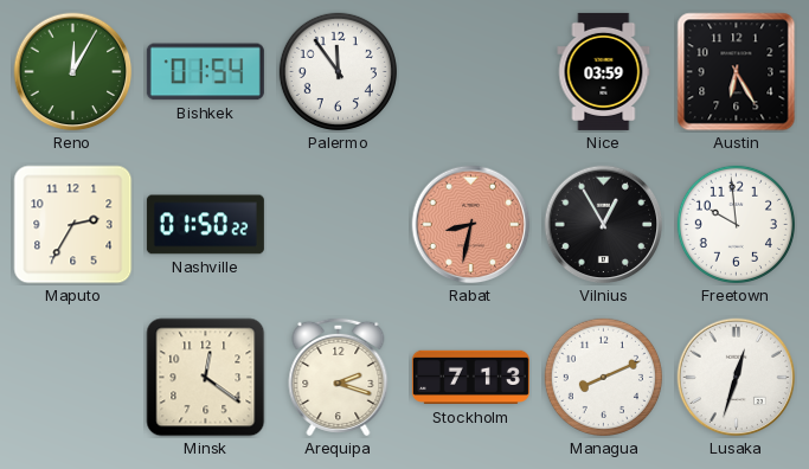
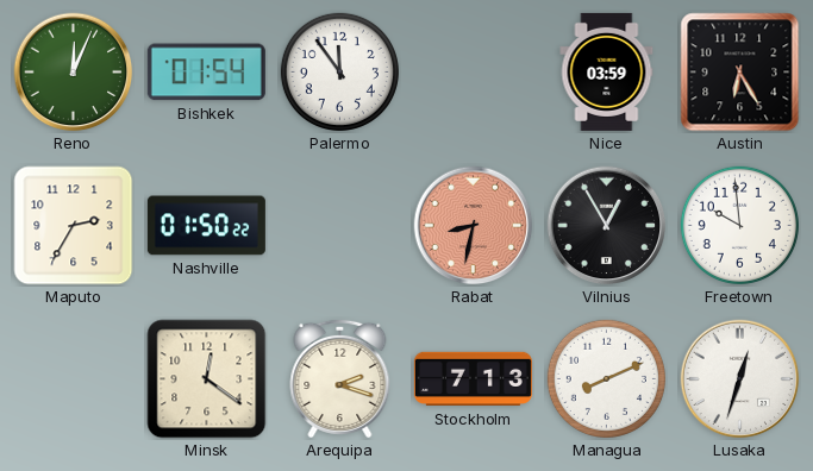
Reno: 12:05 -> 12:04
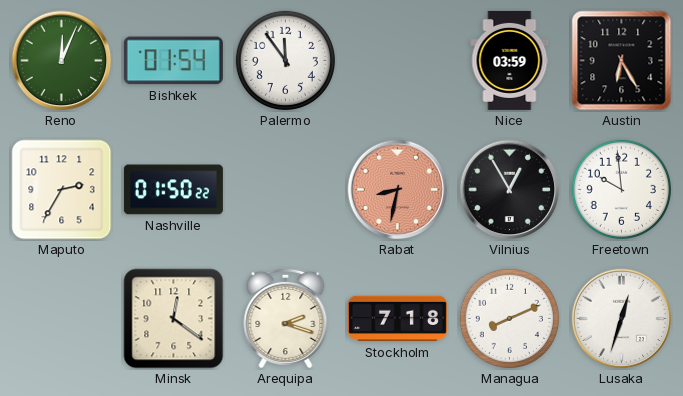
Stockholm: 7:13 -> 7:18
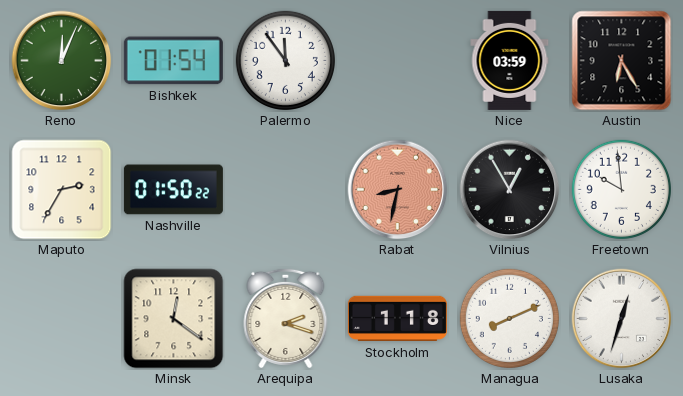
Stockholm: 7:18 -> 1:18
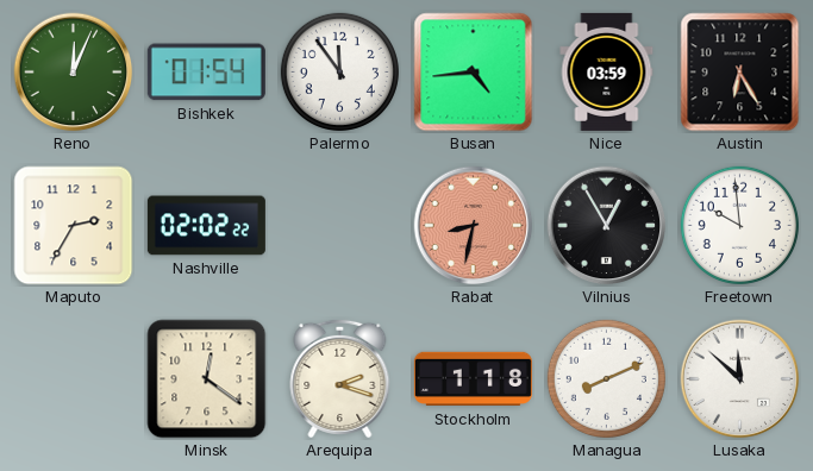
Busan: none -> 4:44
Nashville: 01:50 -> 02:02
Lusaka: 12:33 -> 11:52
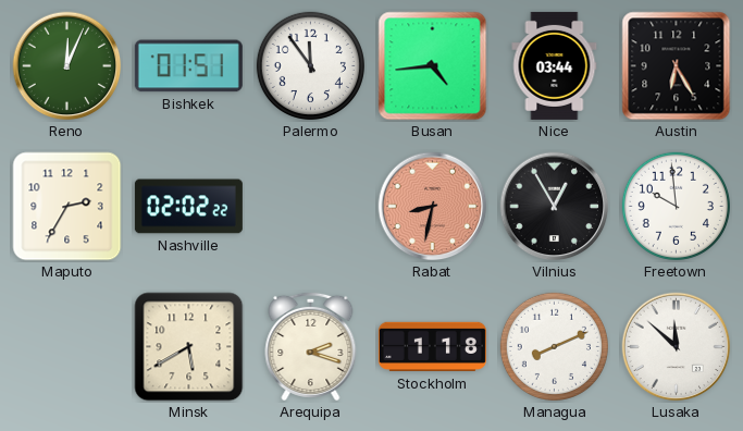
Bishkek: 01:54 -> 01:51
Nice: 03:59 -> 03:44
Minsk: 12:21 -> 5:40
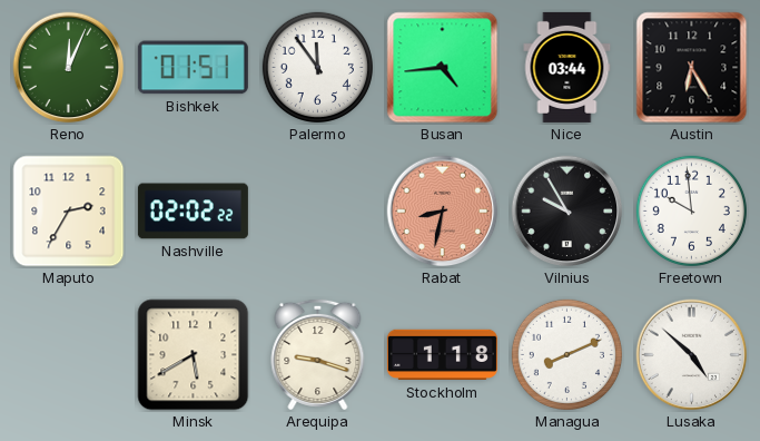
Vilnius: 12:55 -> 9:55
Arequipa: 2:18 -> 9:18
Lusaka: 11:52 -> 4:52
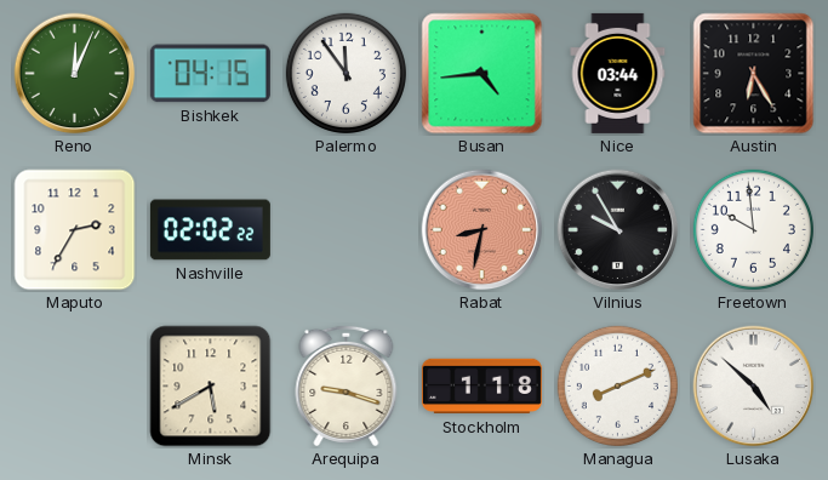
Bishkek: 01:51 -> 04:15
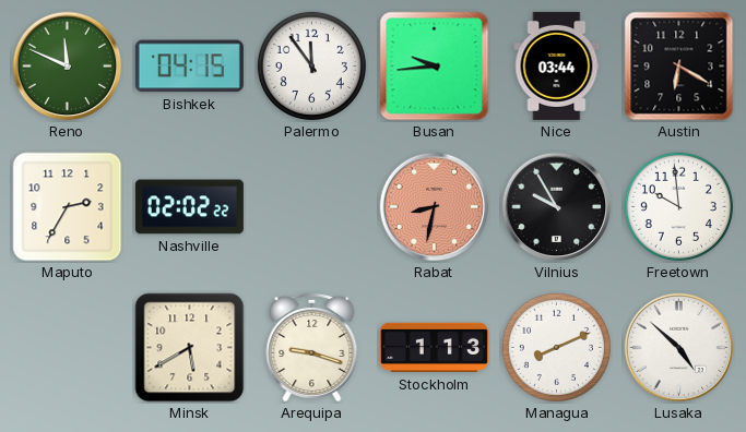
Reno: 12:04 -> 11:49
Busan: 4:44 -> 9:44
Austin: 6:25 -> 6:20
Stockholm: 1:18 -> 1:13
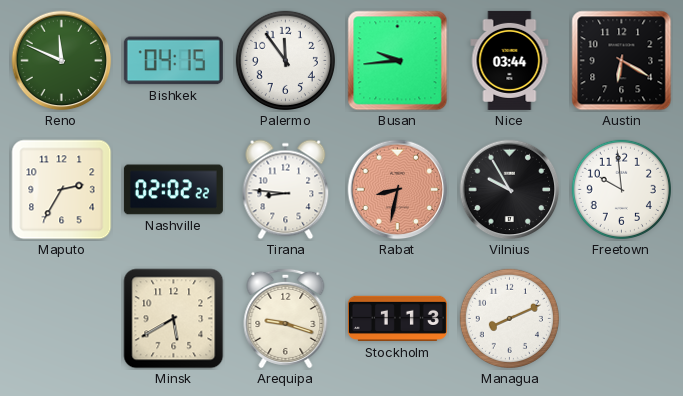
Tirana: none -> 8:46
Lusaka: 4:52 -> none
